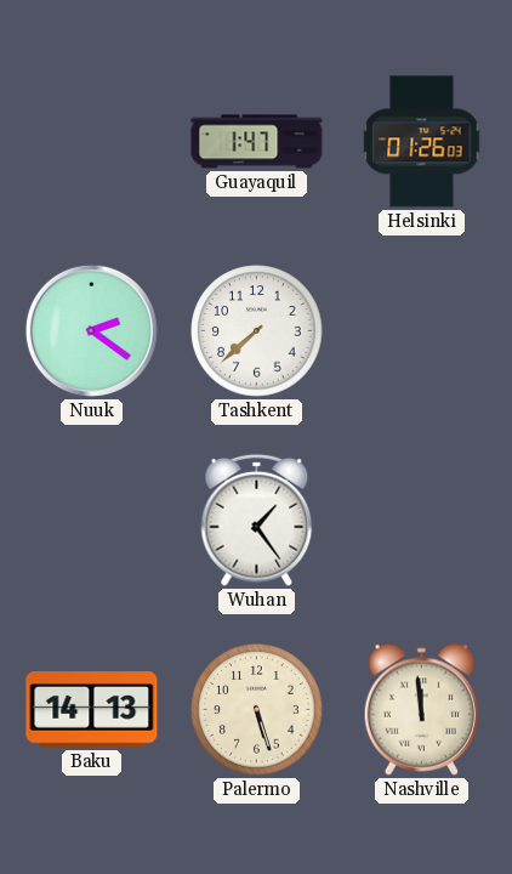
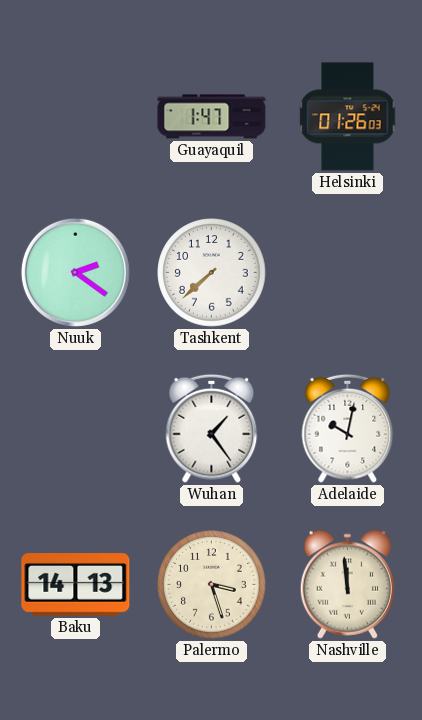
Adelaide: none -> 10:02
Palermo: 5:27 -> 3:27
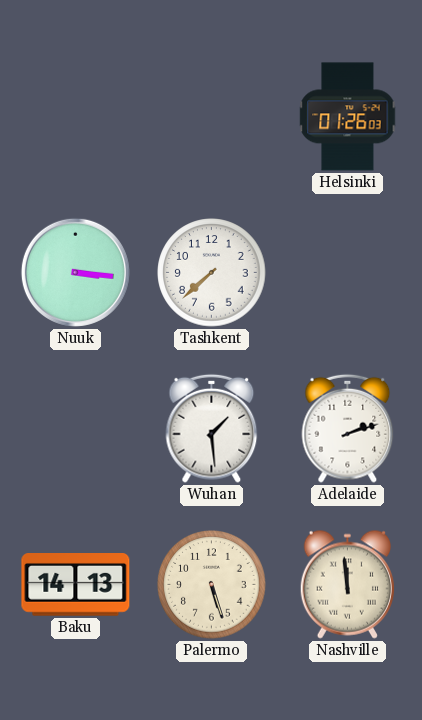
Guayaquil: 1:47 -> none
Nuuk: 2:21 -> 3:16
Wuhan: 1:24 -> 1:29
Adelaide: 10:02 -> 2:12
Palermo: 3:27 -> 5:27
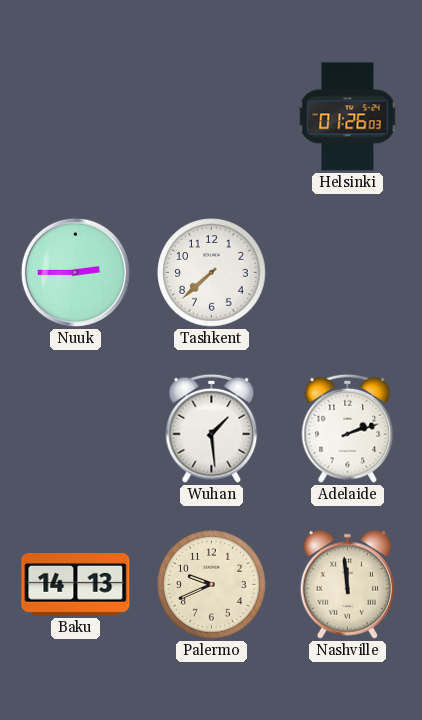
Nuuk: 3:16 -> 2:45
Palermo: 5:27 -> 9:41
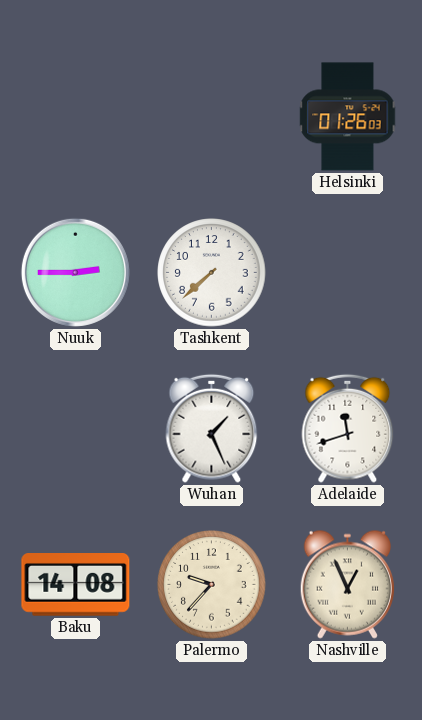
Wuhan: 1:29 -> 1:26
Adelaide: 2:12 -> 11:42
Baku: 14:13 -> 14:08
Palermo: 9:41 -> 9:37
Nashville: 11:59 -> 12:56
